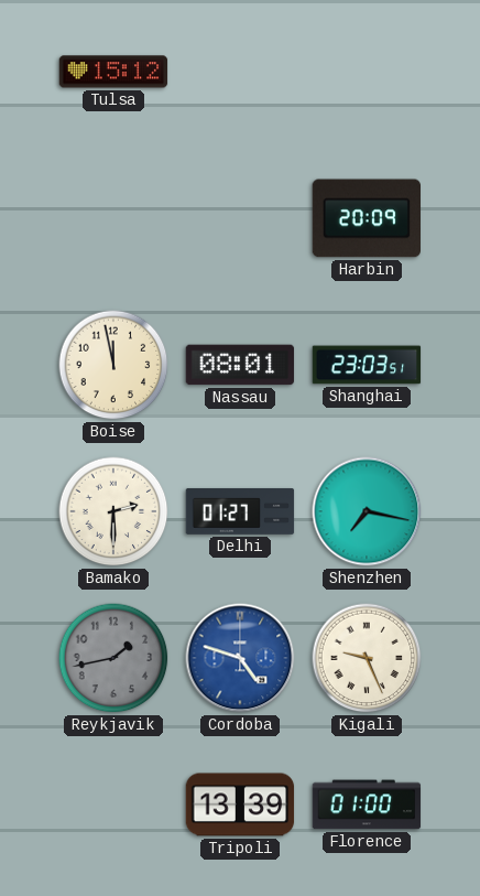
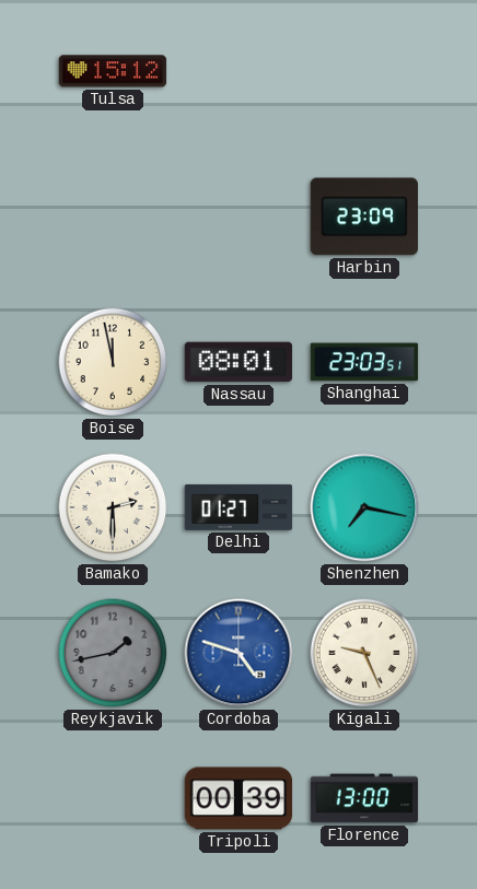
Harbin: 20:09 -> 23:09
Tripoli: 13:39 -> 00:39
Florence: 01:00 -> 13:00
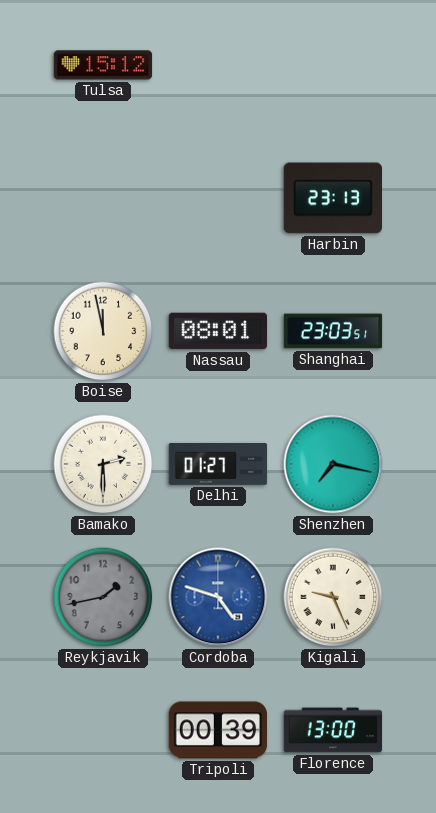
Harbin: 23:09 -> 23:13
